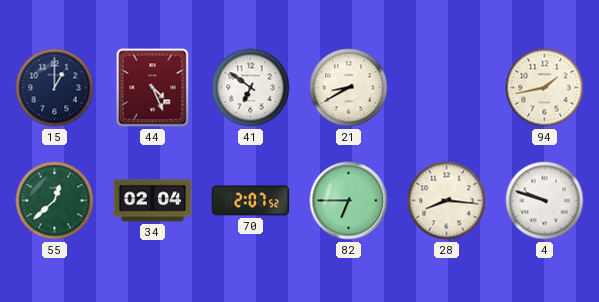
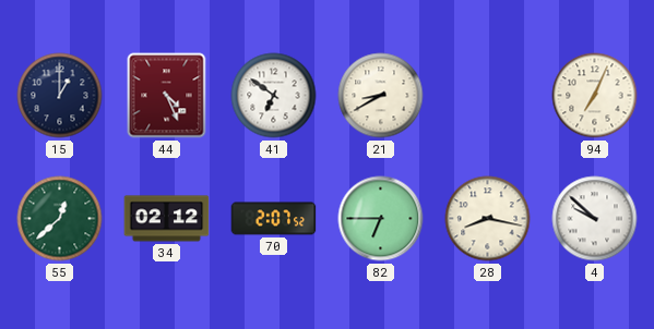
94: 1:43 -> 7:04
34: 02:04 -> 02:12
28: 8:16 -> 8:17
4: 9:48 -> 9:52
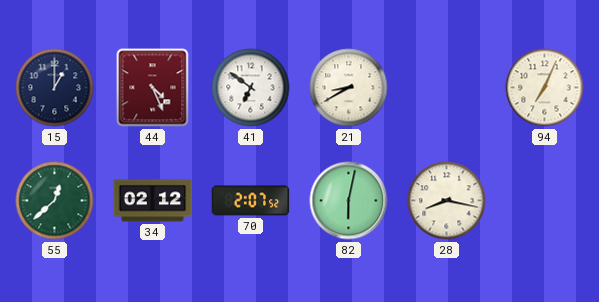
82: 6:45 -> 6:02
4: 9:52 -> none
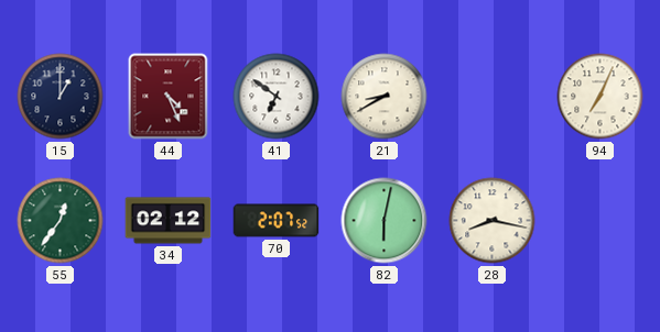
55: 12:38 -> 12:36
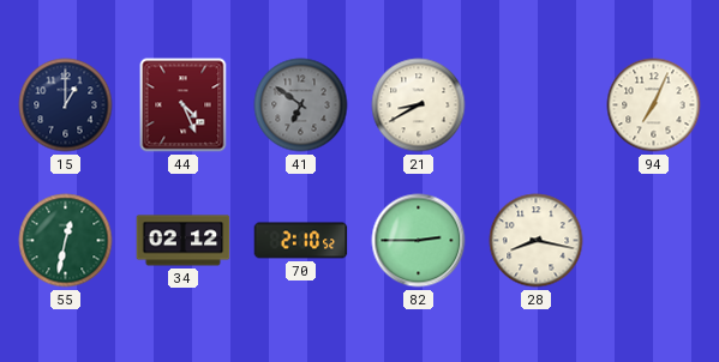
41 dial: white -> grey
55: 12:36 -> 12:32
70: 2:07 -> 2:10
82: 6:02 -> 2:45
